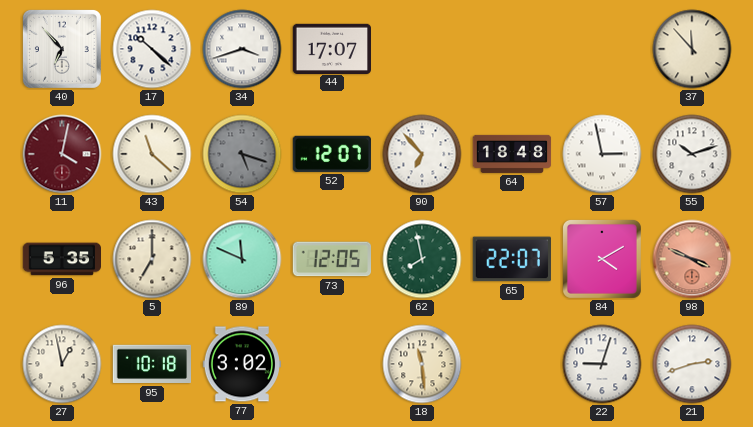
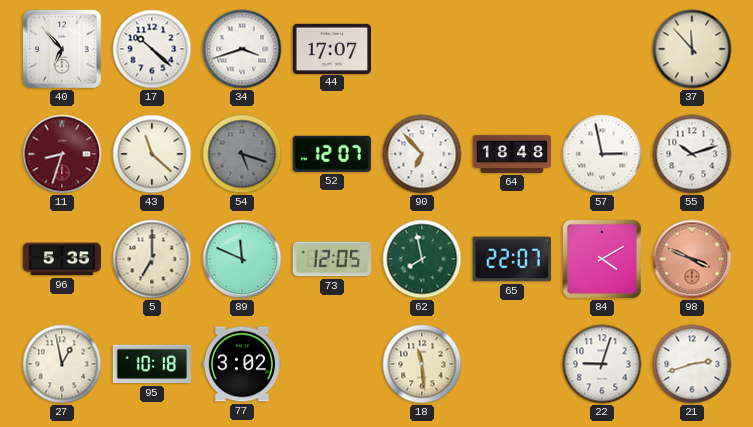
11: 4:02 -> 8:33
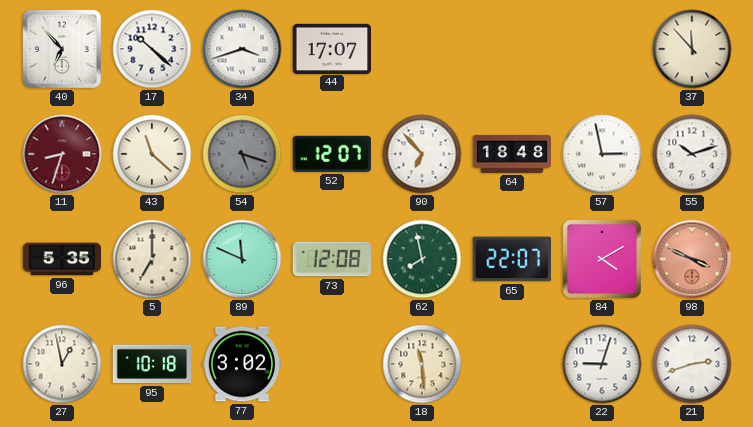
73: 12:05 -> 12:08
